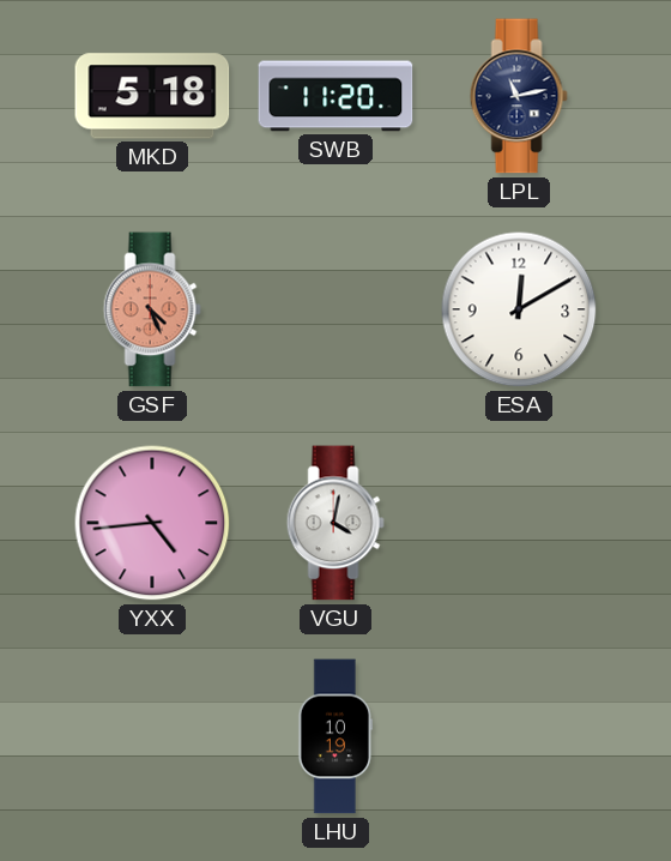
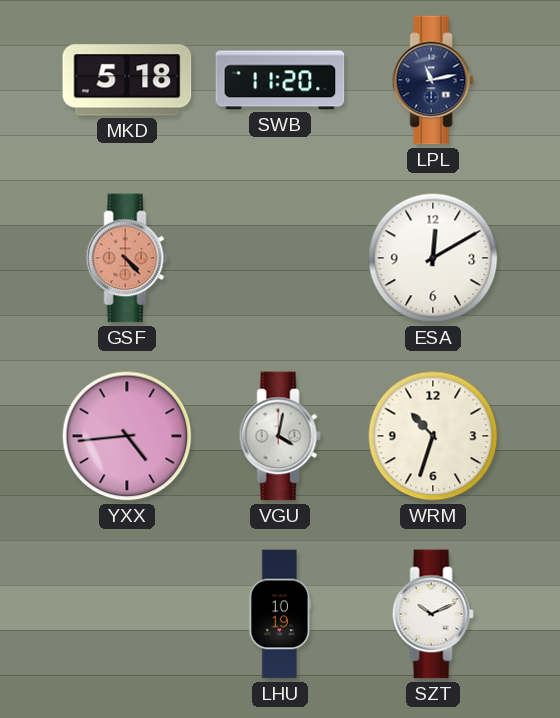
GSF: 4:26 -> 4:23
WRM: none -> 10:33
SZT: none -> 10:11
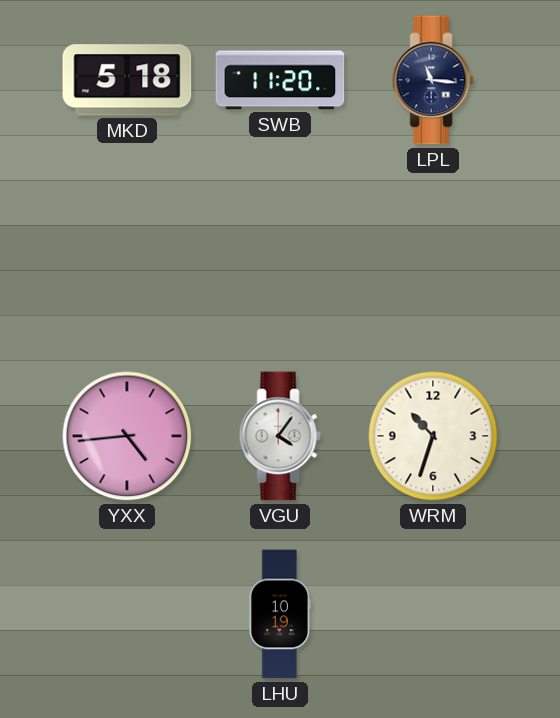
LPL: 11:13 -> 11:16
GSF: 4:23 -> none
ESA: 12:10 -> none
VGU: 4:02 -> 4:06
SZT: 10:11 -> none
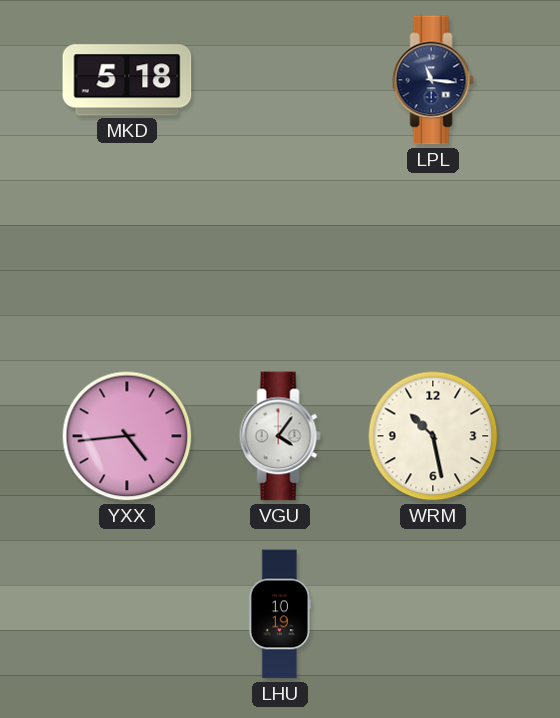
SWB: 11:20 -> none
WRM: 10:33 -> 10:28
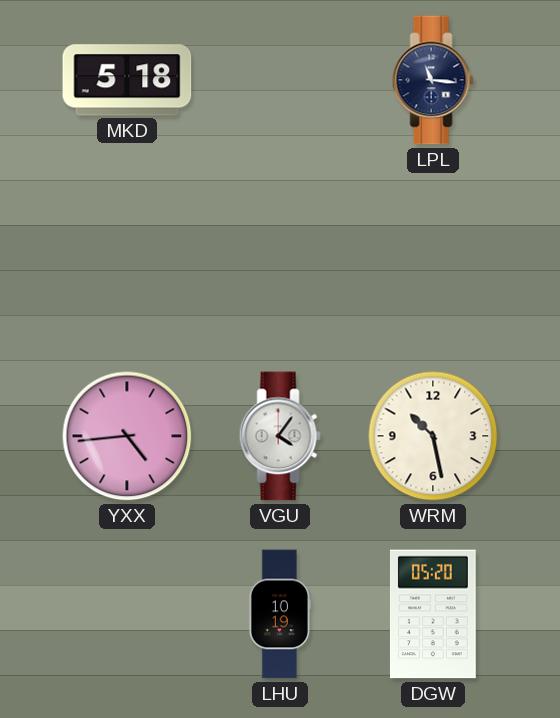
DGW: none -> 05:20
